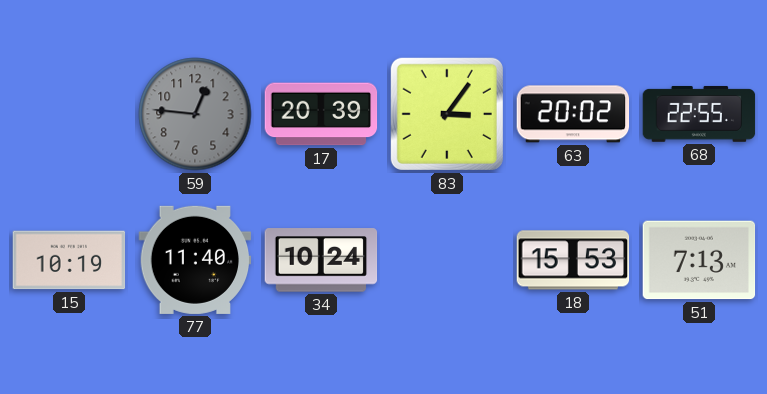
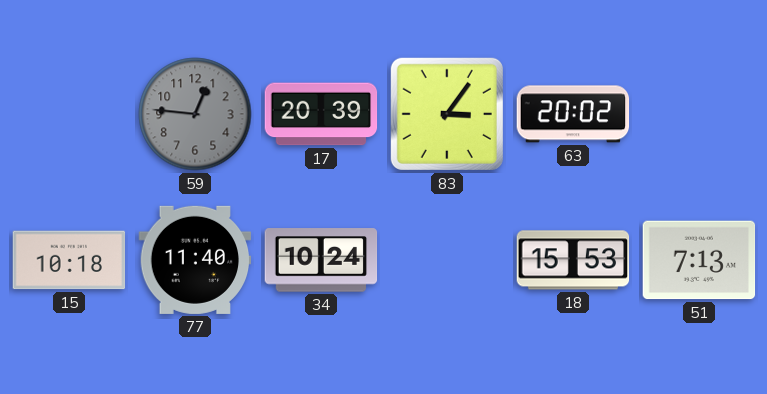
68: 22:55 -> none
15: 10:19 -> 10:18
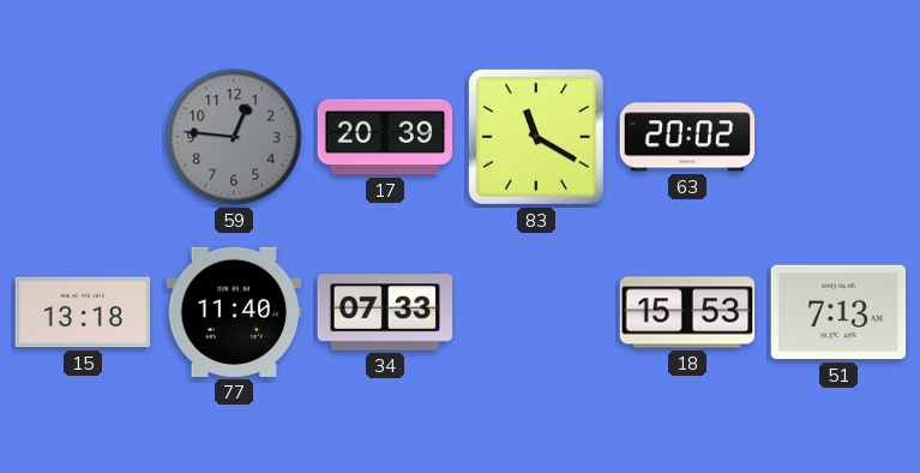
83: 3:06 -> 11:20
15: 10:18 -> 13:18
34: 10:24 -> 07:33
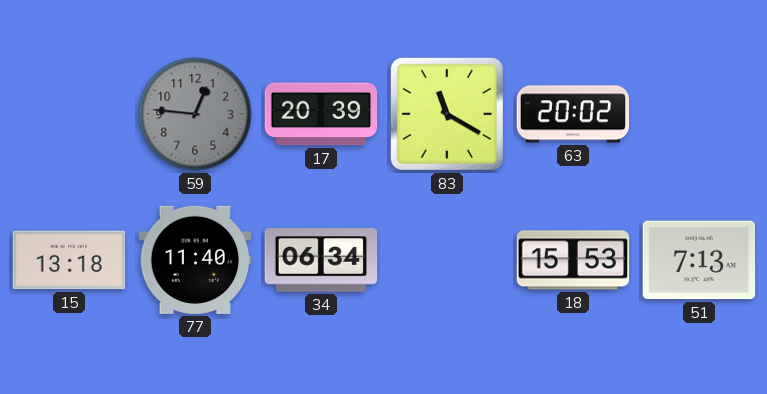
34: 07:33 -> 06:34
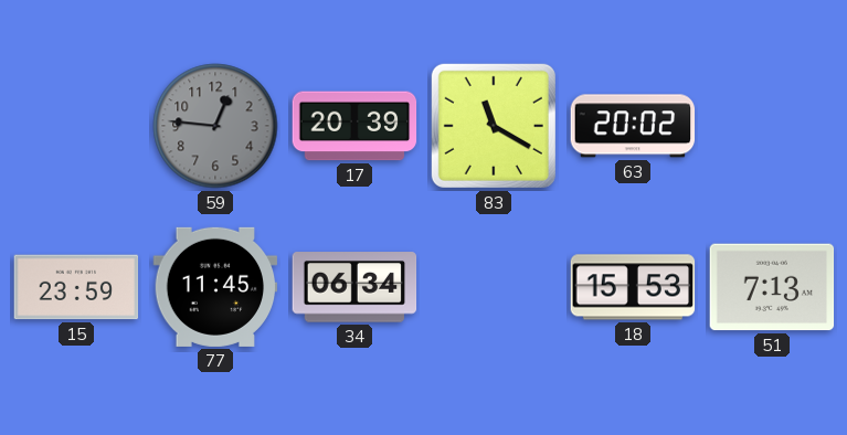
15: 13:18 -> 23:59
77: 11:40 -> 11:45
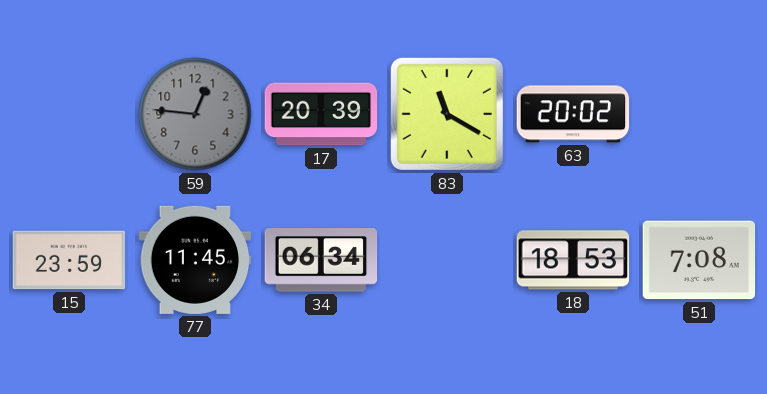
18: 15:53 -> 18:53
51: 7:13 -> 7:08
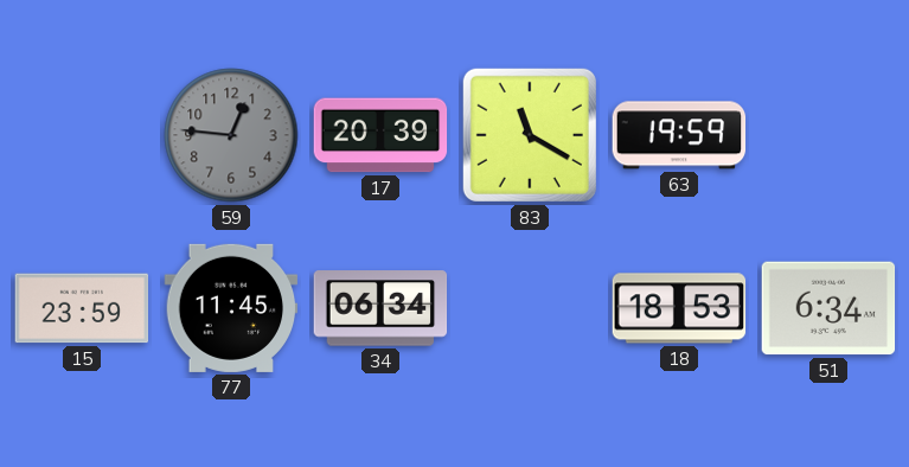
63: 20:02 -> 19:59
51: 7:08 -> 6:34
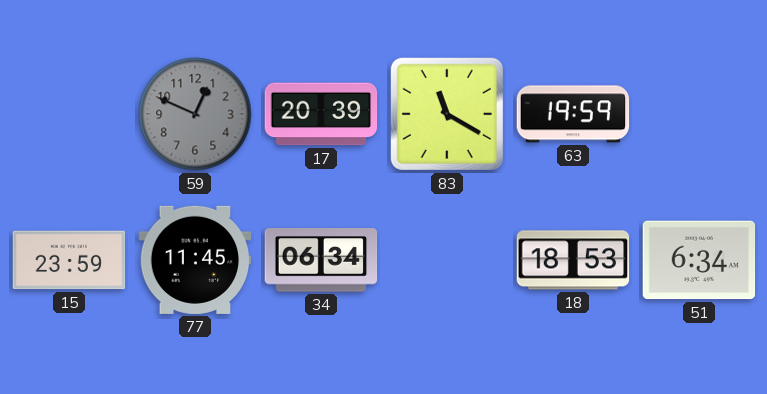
59: 12:46 -> 12:49
